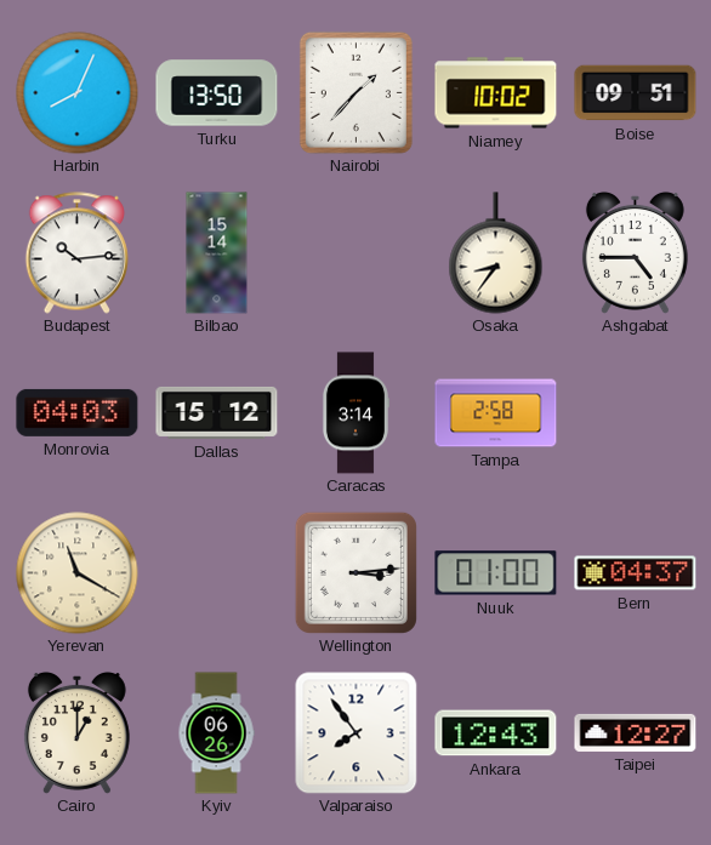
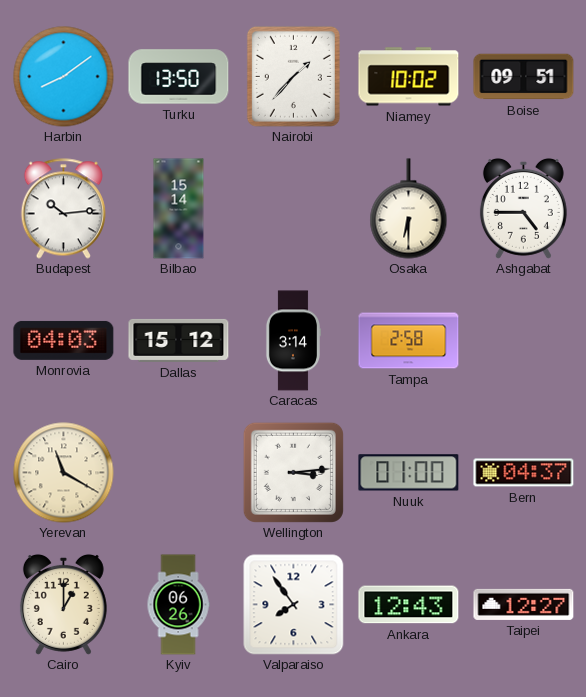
Harbin: 8:04 -> 8:09
Osaka: 8:36 -> 6:30
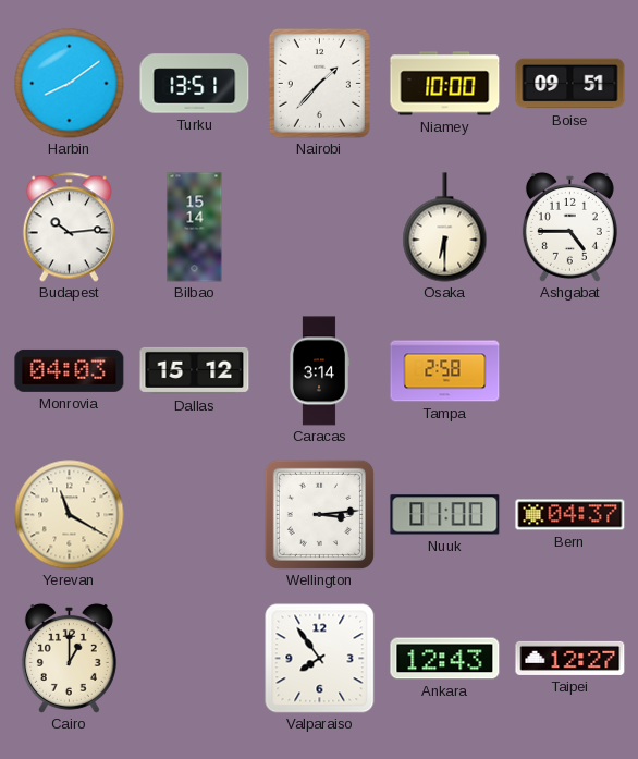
Turku: 13:50 -> 13:51
Niamey: 10:02 -> 10:00
Kyiv: 06:26 -> none
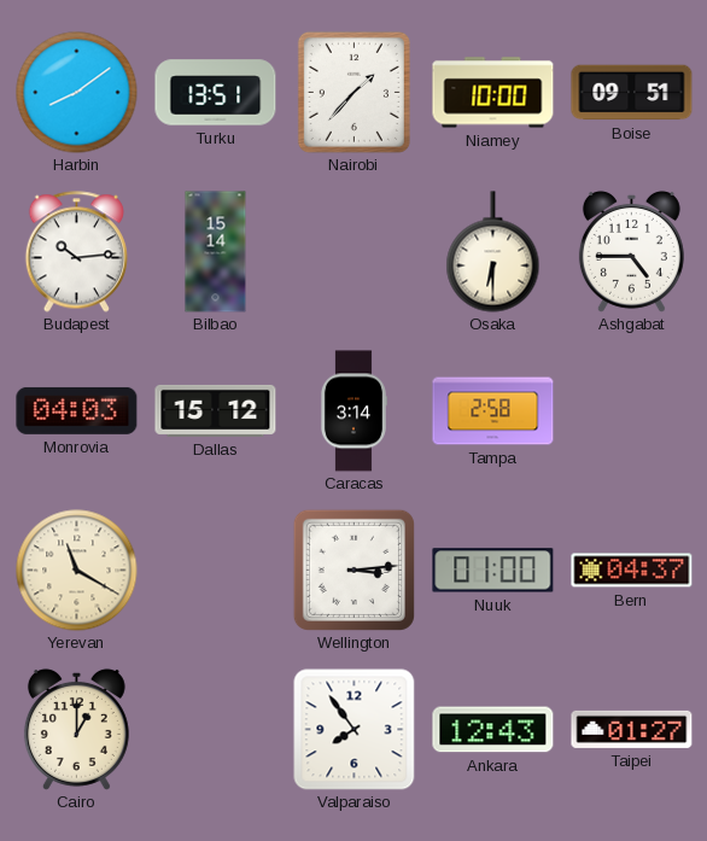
Taipei: 12:27 -> 01:27
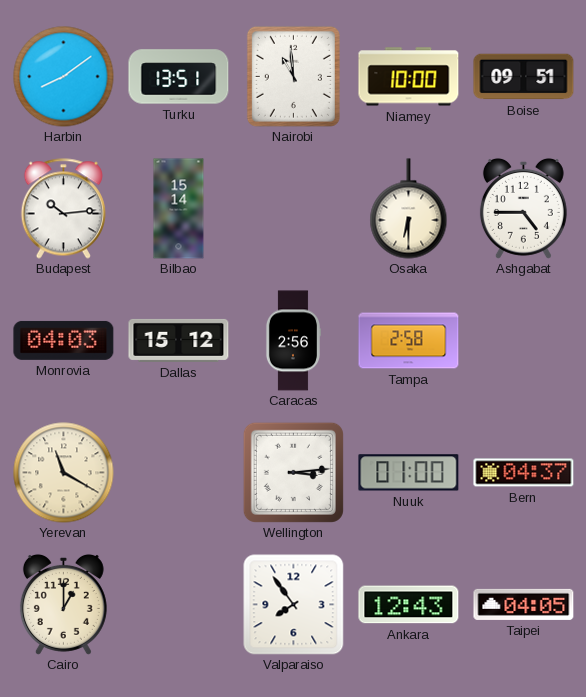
Nairobi: 1:37 -> 10:59
Caracas: 3:14 -> 2:56
Taipei: 01:27 -> 04:05
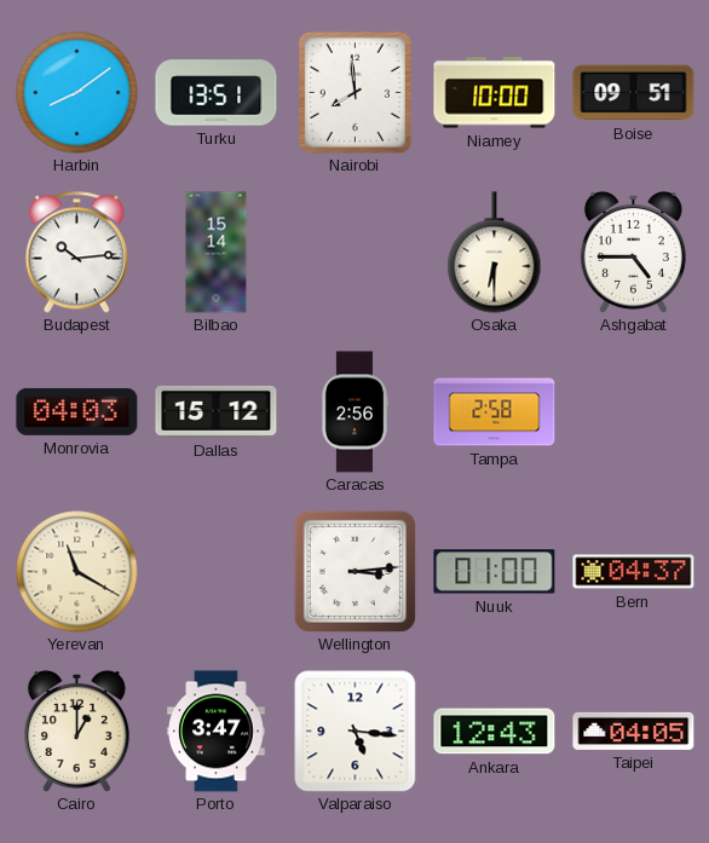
Nairobi: 10:59 -> 7:59
Porto: none -> 3:47
Valparaiso: 7:54 -> 5:16
